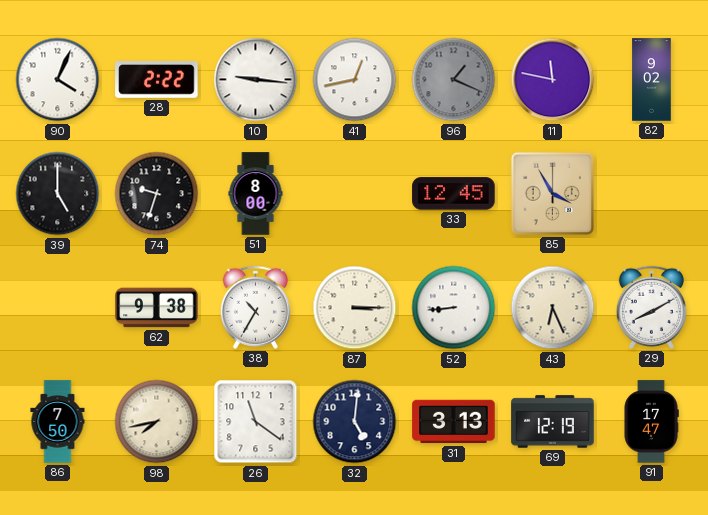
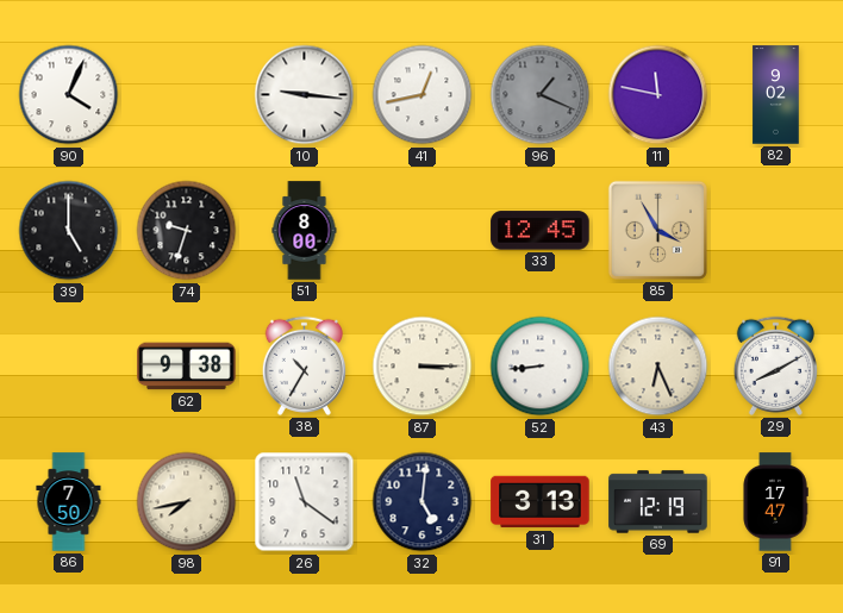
28: 2:22 -> none
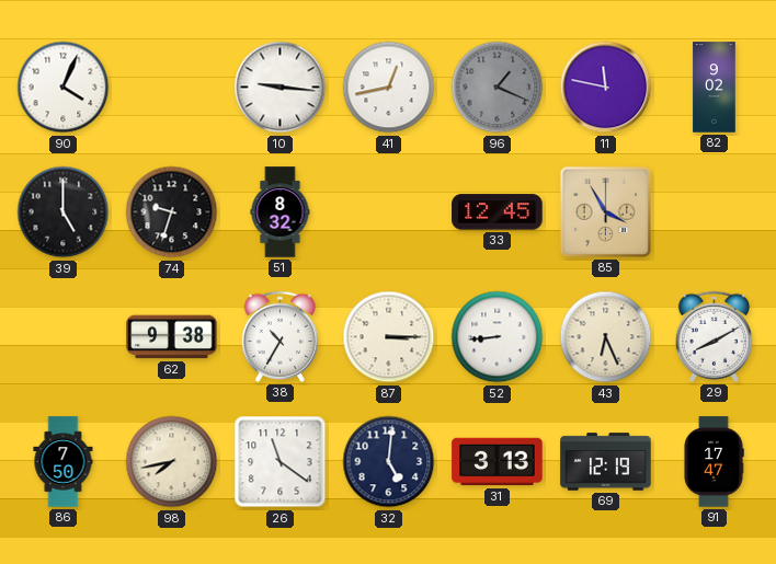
51: 8:00 -> 8:32
